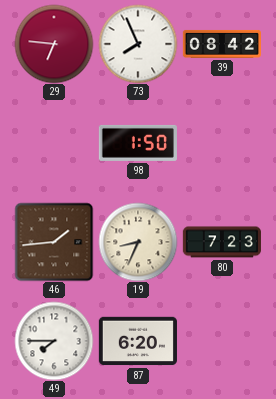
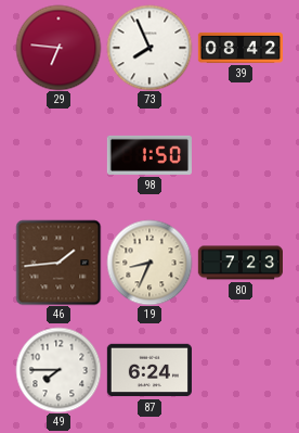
87: 6:20 -> 6:24
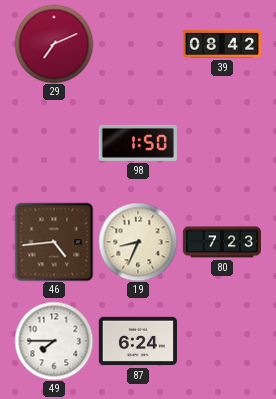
29: 6:46 -> 7:11
73: 7:56 -> none
46: 1:44 -> 4:44
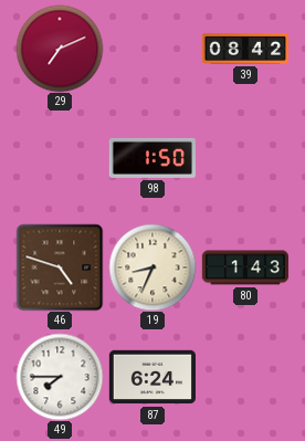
46: 4:44 -> 4:48
80: 7:23 -> 1:43
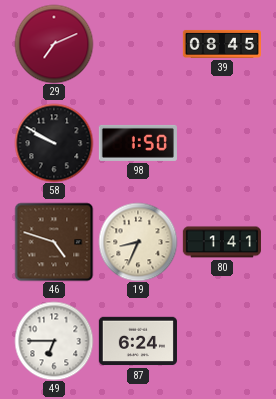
39: 08:42 -> 08:45
58: none -> 9:50
80: 1:43 -> 1:41
49: 7:45 -> 6:45
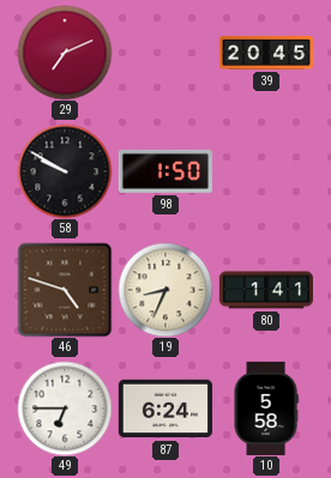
39: 08:45 -> 20:45
10: none -> 5:58
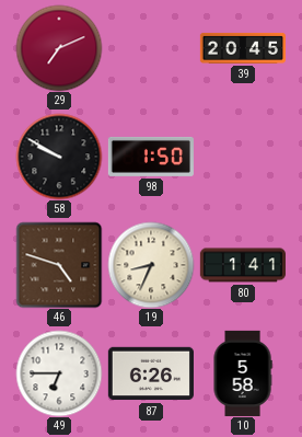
87: 6:24 -> 6:26
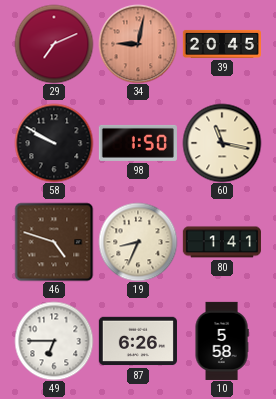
34: none -> 9:02
60: none -> 11:17
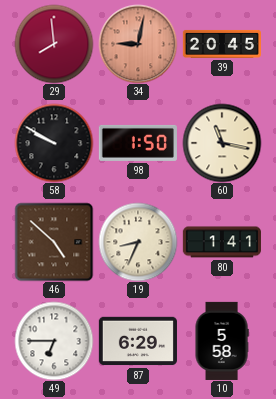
29: 7:11 -> 7:59
46: 4:48 -> 4:52
87: 6:26 -> 6:29
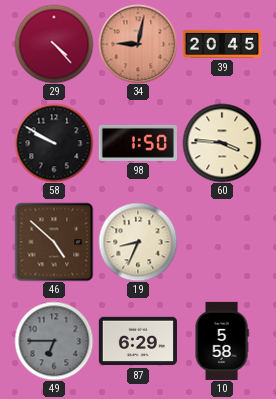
29: 7:59 -> 4:23
60: 11:17 -> 3:46
80: 1:41 -> none
49 dial: white -> grey
